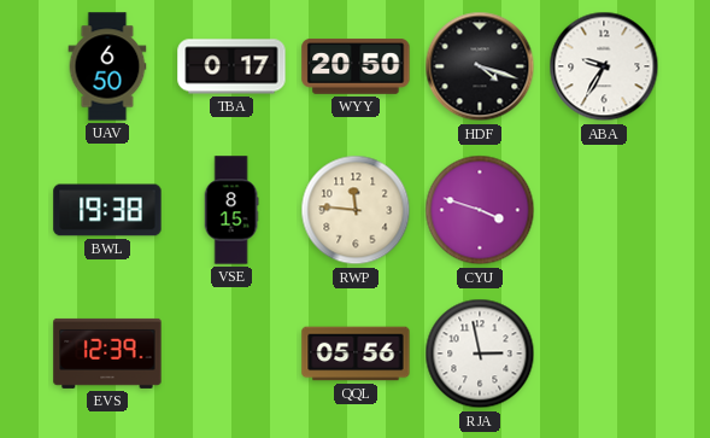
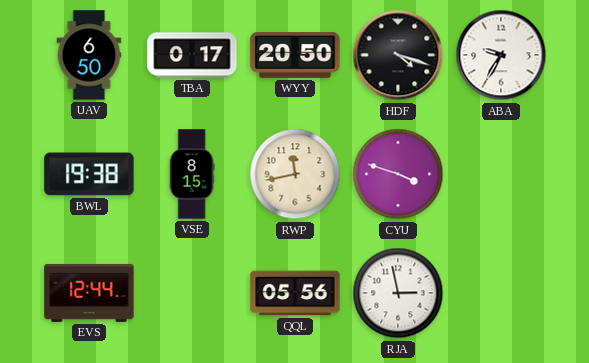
RWP: 11:46 -> 11:43
EVS: 12:39 -> 12:44
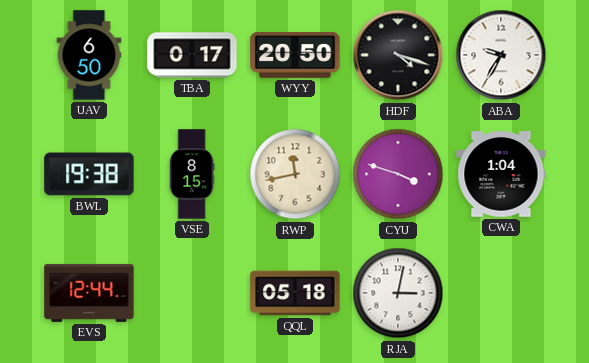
CWA: none -> 1:04
QQL: 05:56 -> 05:18
RJA: 2:58 -> 3:02
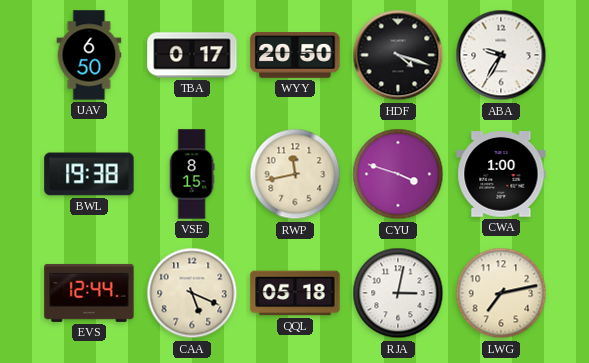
CWA: 1:04 -> 1:00
CAA: none -> 5:19
LWG: none -> 7:13
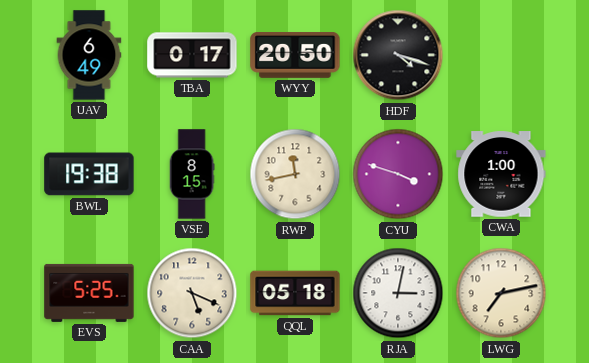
UAV: 6:50 -> 6:49
ABA: 9:35 -> none
EVS: 12:44 -> 5:25
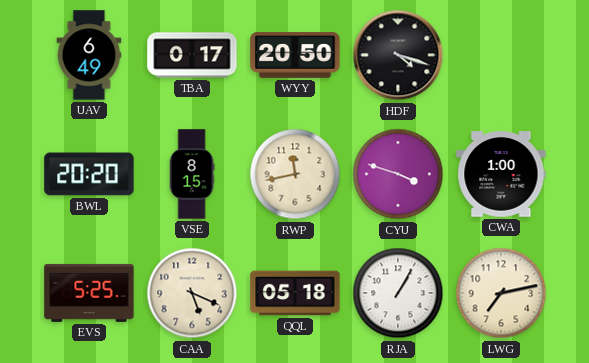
BWL: 19:38 -> 20:20
RJA: 3:02 -> 1:05
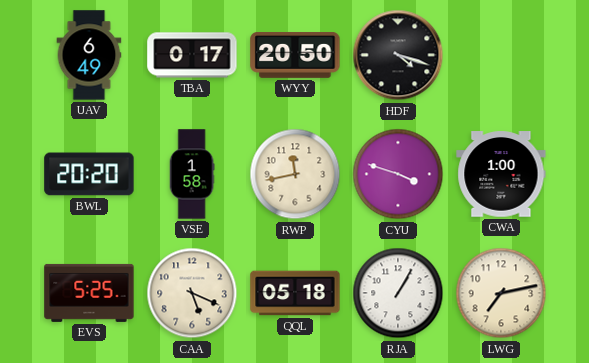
VSE: 8:15 -> 1:58
